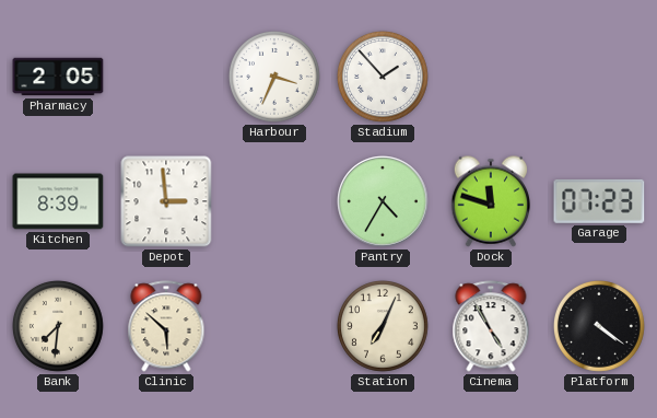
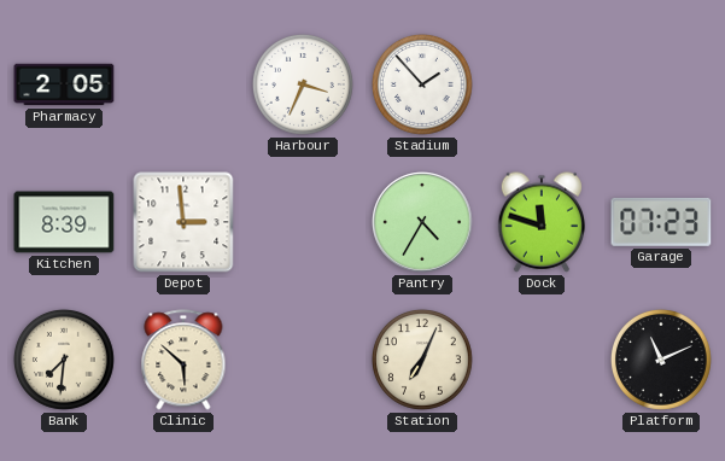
Cinema: 4:55 -> none
Platform: 4:21 -> 11:11
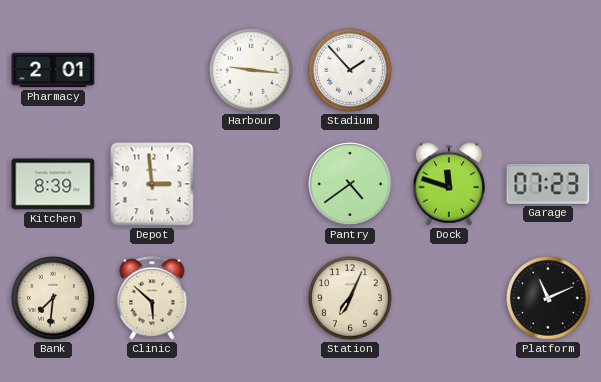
Pharmacy: 2:05 -> 2:01
Harbour: 3:34 -> 9:16
Pantry: 4:35 -> 4:39
